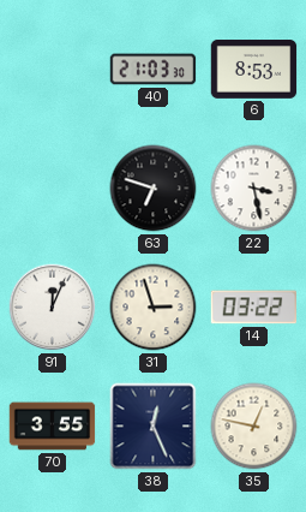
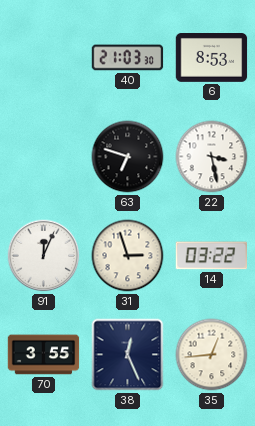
35: 12:47 -> 12:44
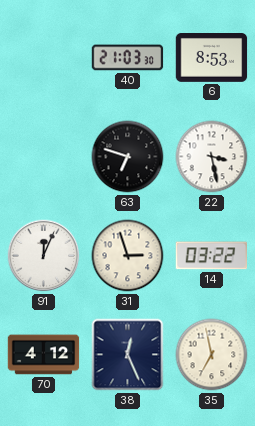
70: 3:55 -> 4:12
35: 12:44 -> 6:58
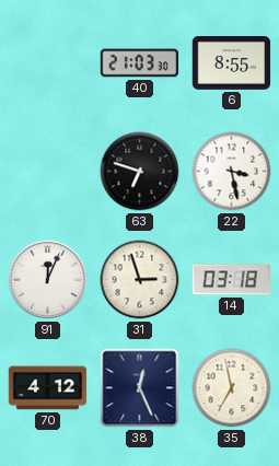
6: 8:53 -> 8:55
14: 03:22 -> 03:18
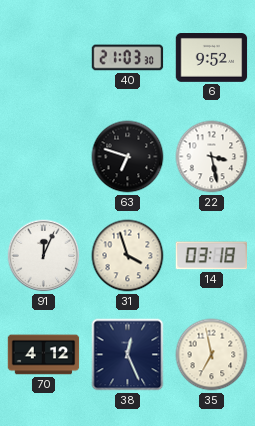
6: 8:55 -> 9:52
31: 2:57 -> 3:57
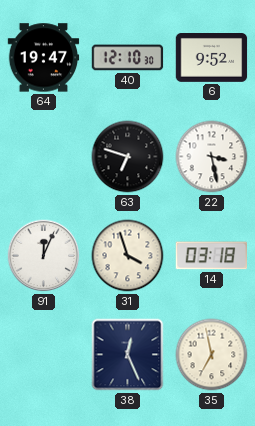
64: none -> 19:47
40: 21:03 -> 12:10
70: 4:12 -> none
